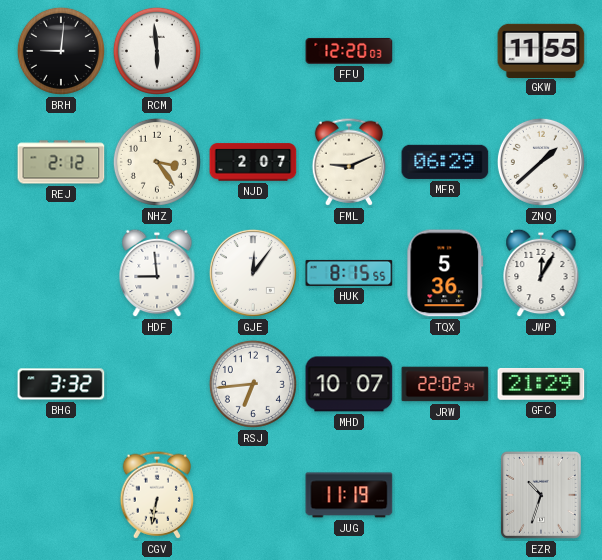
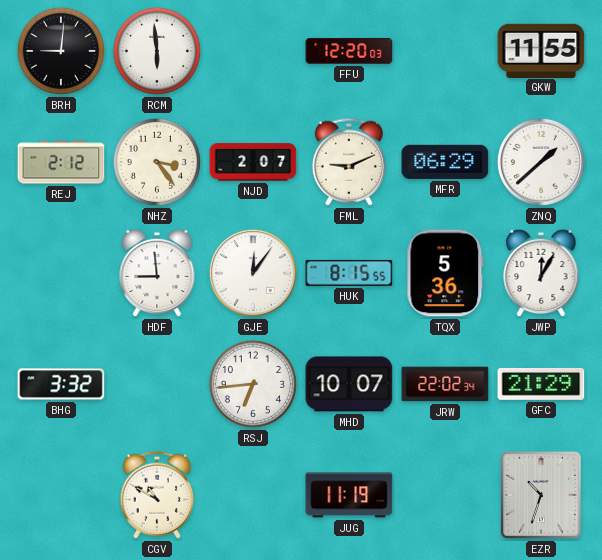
CGV: 6:32 -> 10:50
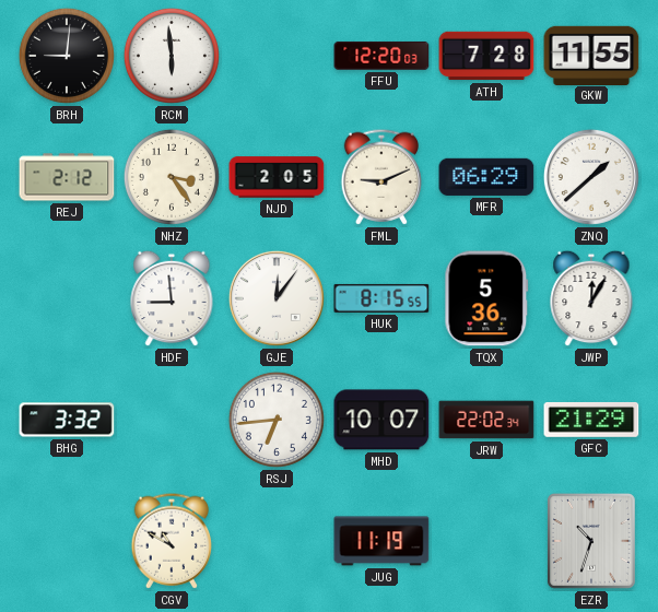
ATH: none -> 7:28
NJD: 2:07 -> 2:05
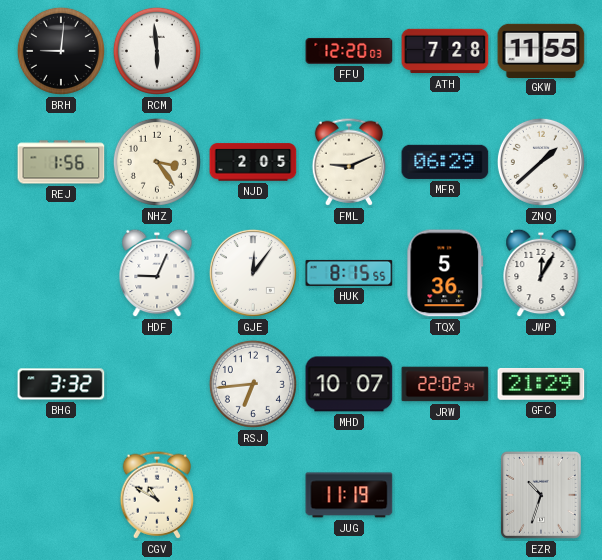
REJ: 2:12 -> 1:56
HDF: 8:59 -> 9:04
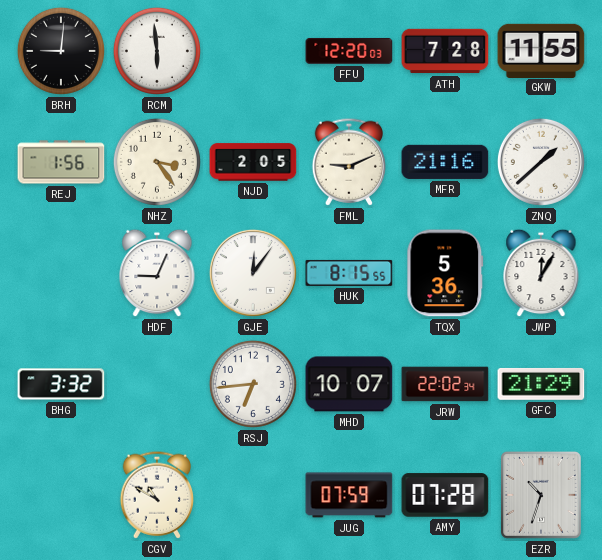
MFR: 06:29 -> 21:16
JUG: 11:19 -> 07:59
AMY: none -> 07:28
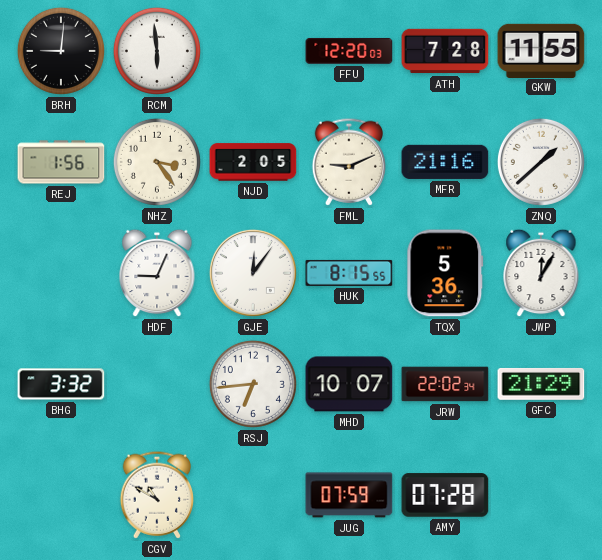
EZR: 10:33 -> none
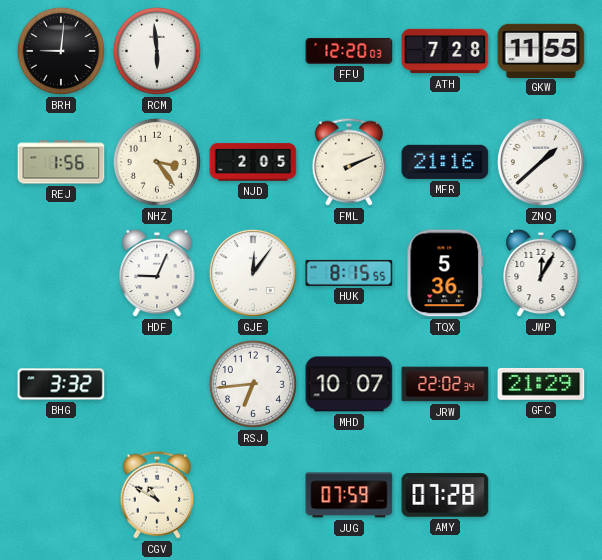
FML: 9:11 -> 2:11
